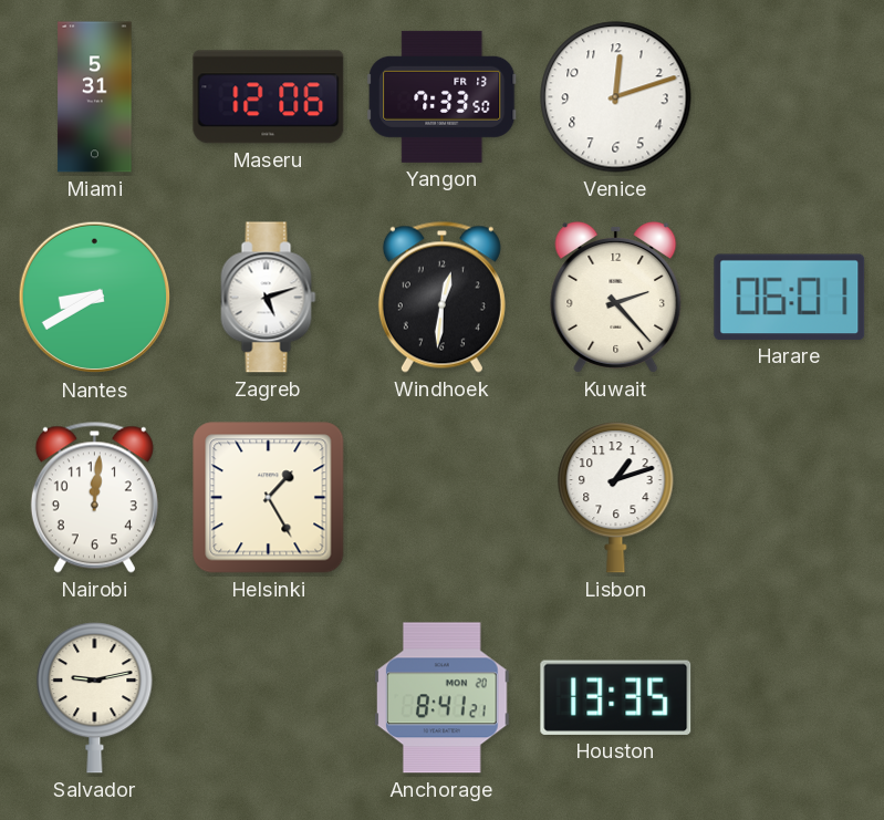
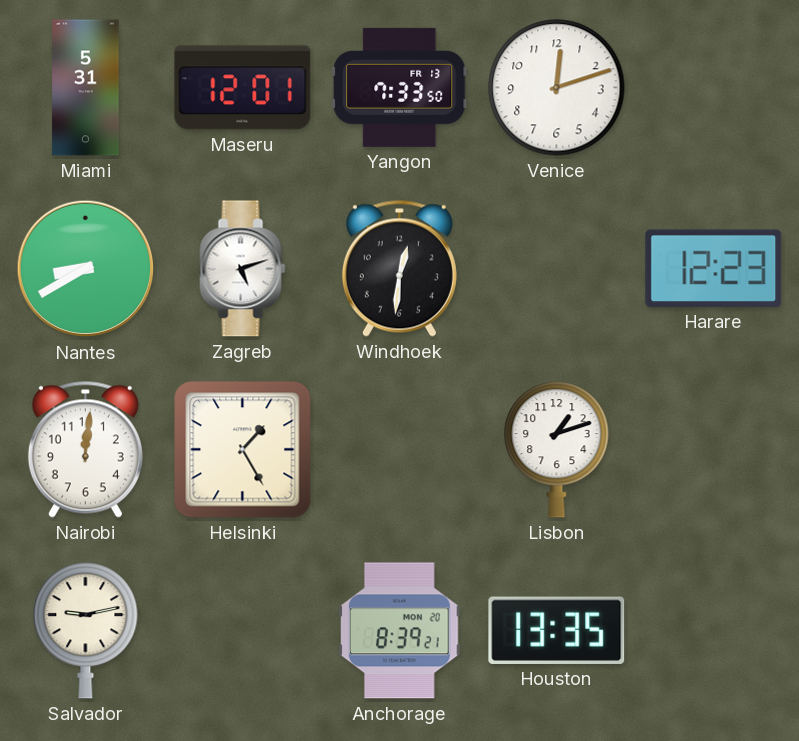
Maseru: 12:06 -> 12:01
Kuwait: 2:23 -> none
Harare: 06:01 -> 12:23
Anchorage: 8:41 -> 8:39
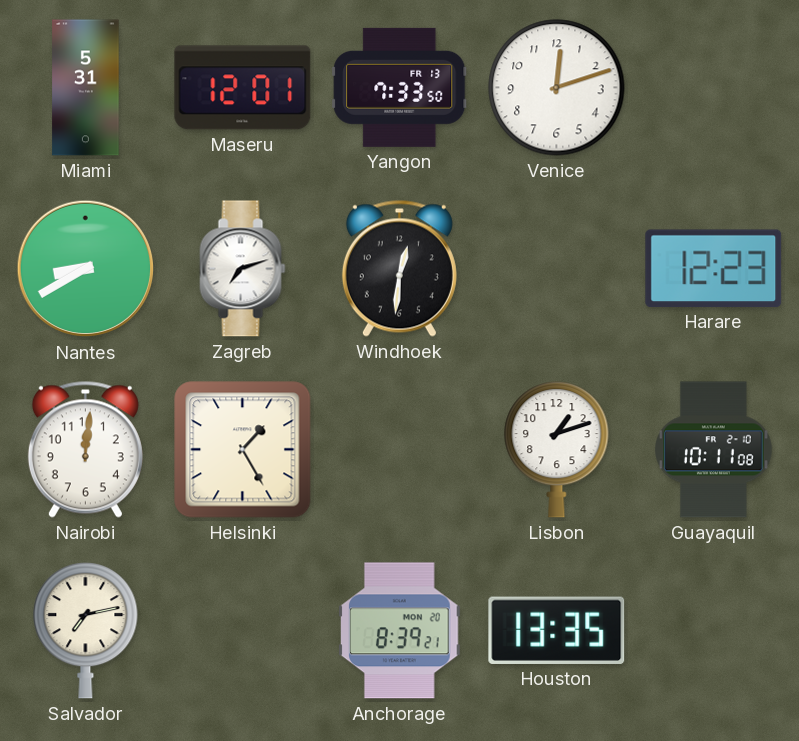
Zagreb: 5:12 -> 7:12
Guayaquil: none -> 10:11
Salvador: 9:13 -> 7:13
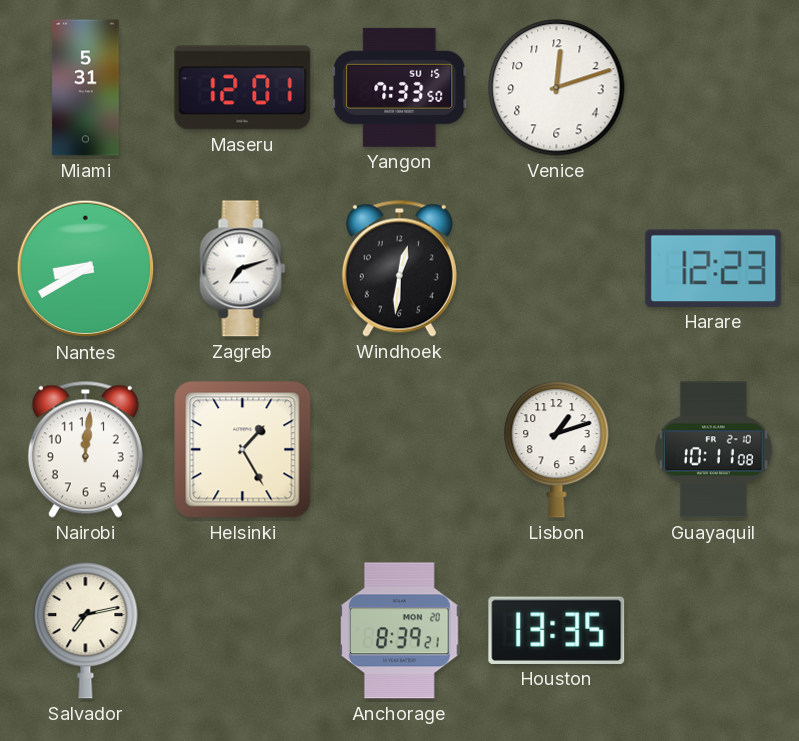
Yangon date: FR 13 -> SU 15
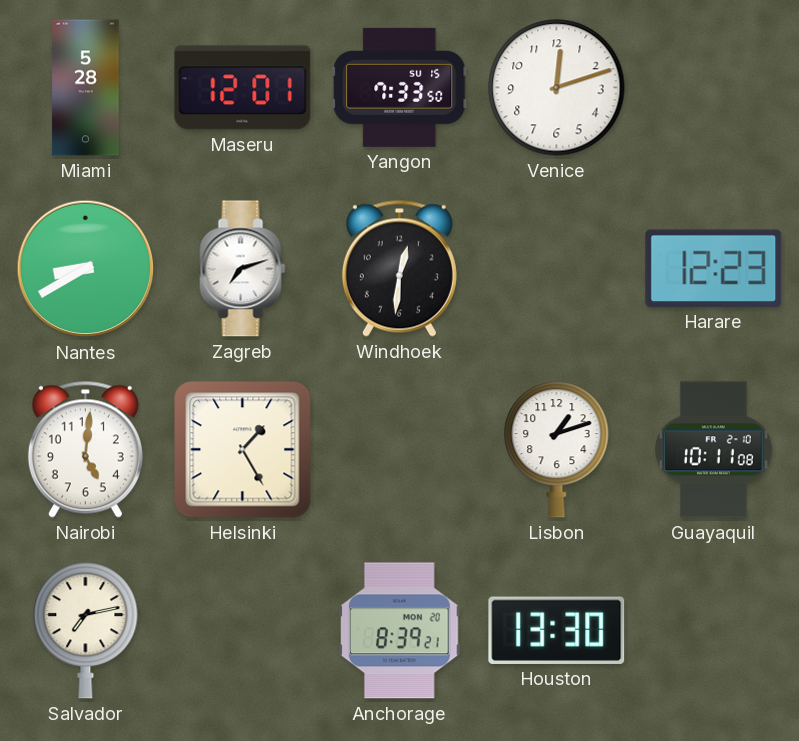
Miami: 5:31 -> 5:28
Nairobi: 12:01 -> 5:01
Houston: 13:35 -> 13:30
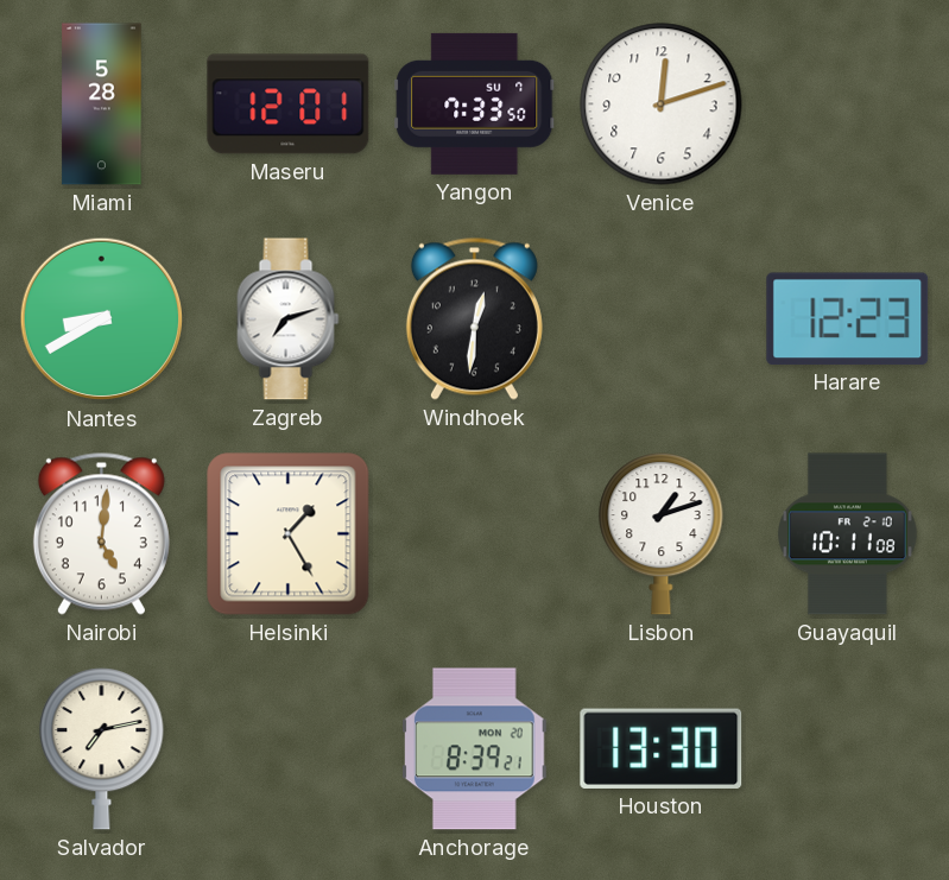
Yangon date: SU 15 -> SU 7
